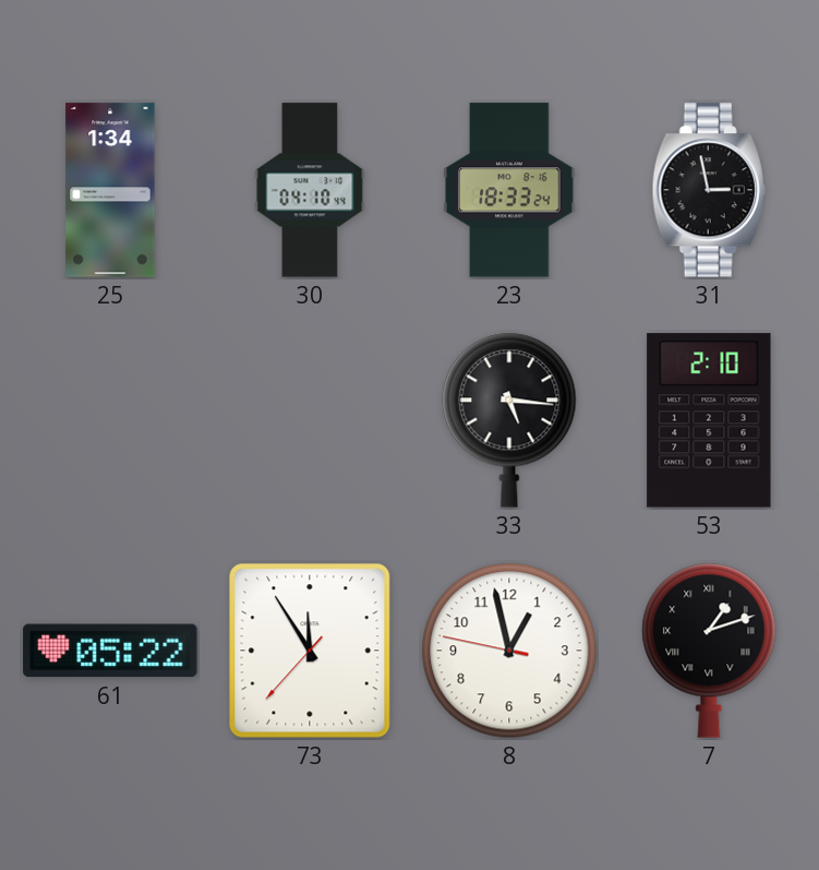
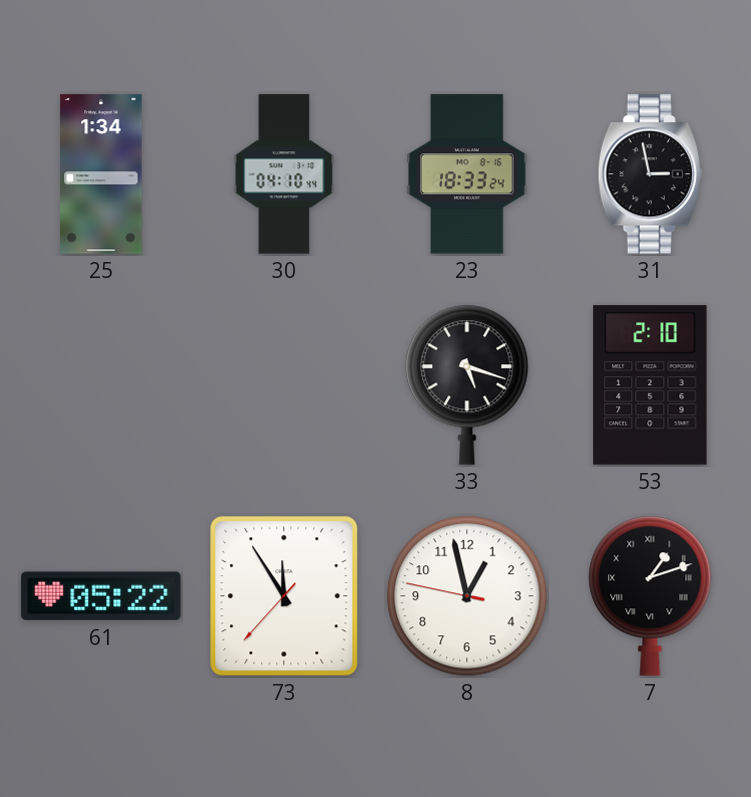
33: 5:16 -> 5:18
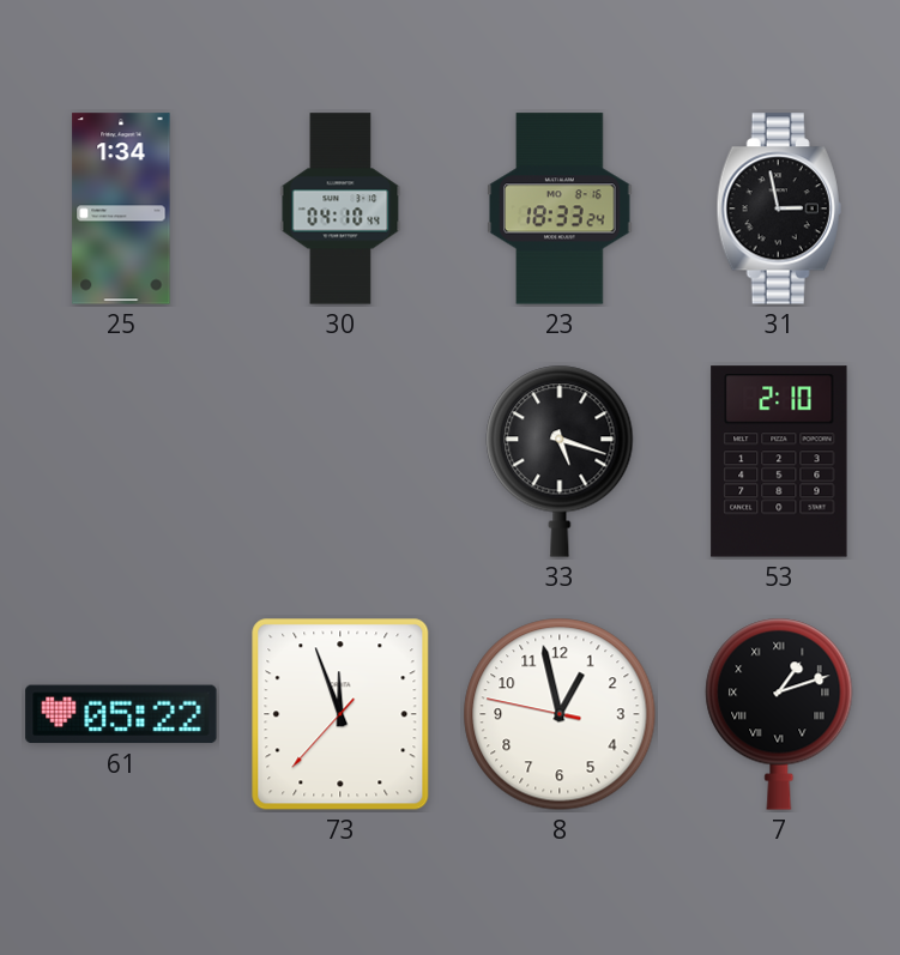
73: 11:54 -> 11:56
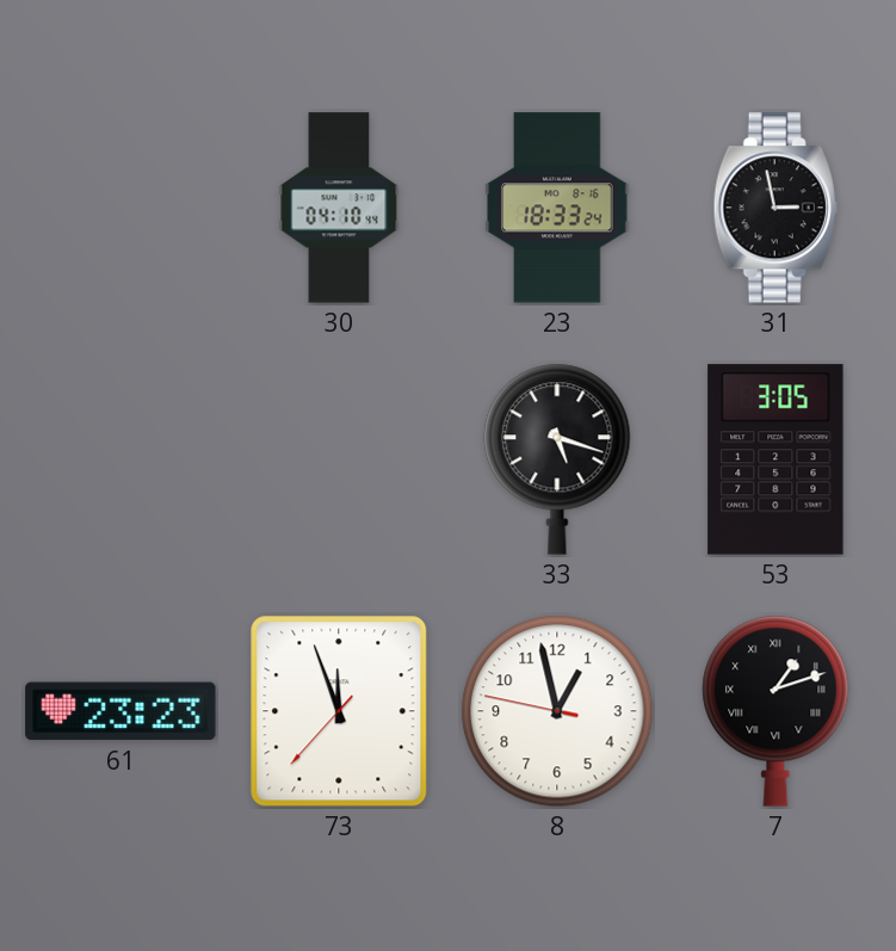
25: 1:34 -> none
53: 2:10 -> 3:05
61: 05:22 -> 23:23
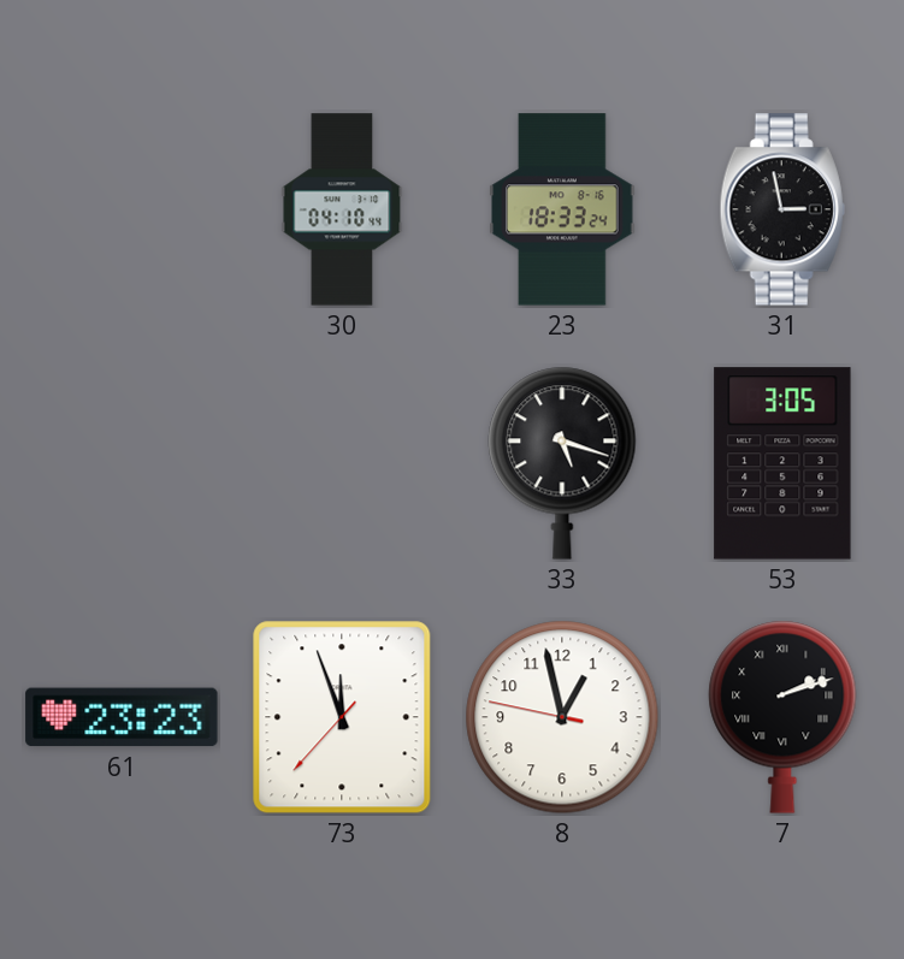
7: 1:12 -> 2:12
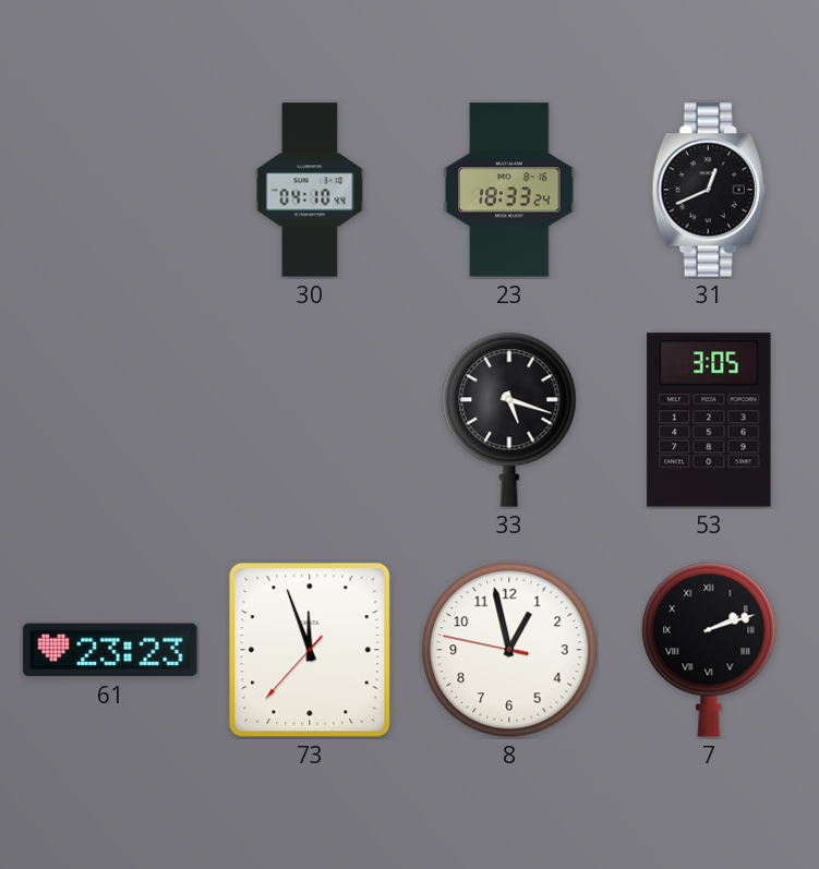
31: 2:58 -> 12:41
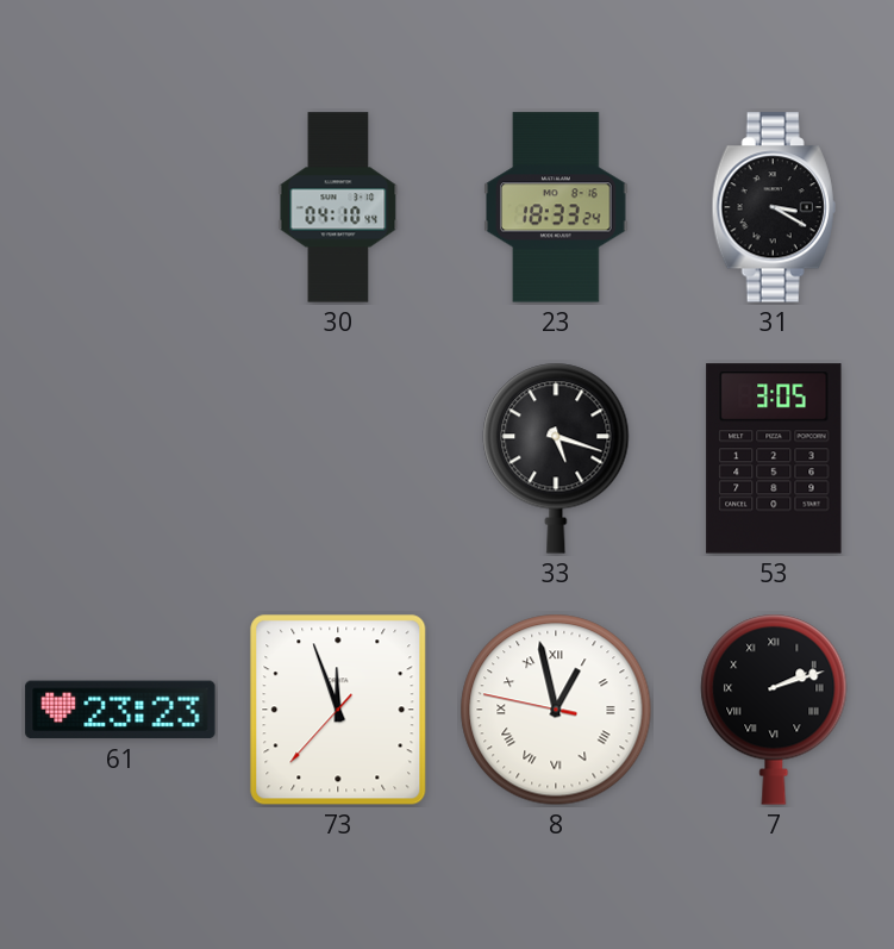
31: 12:41 -> 3:20
8 numerals: Arabic -> Roman
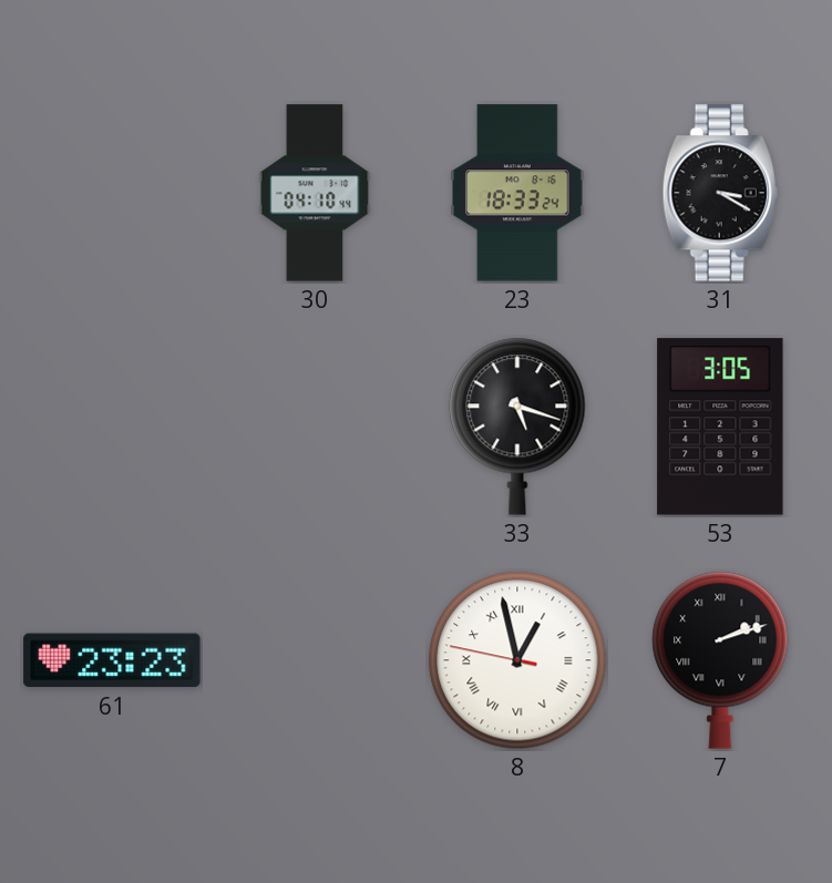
73: 11:56 -> none
